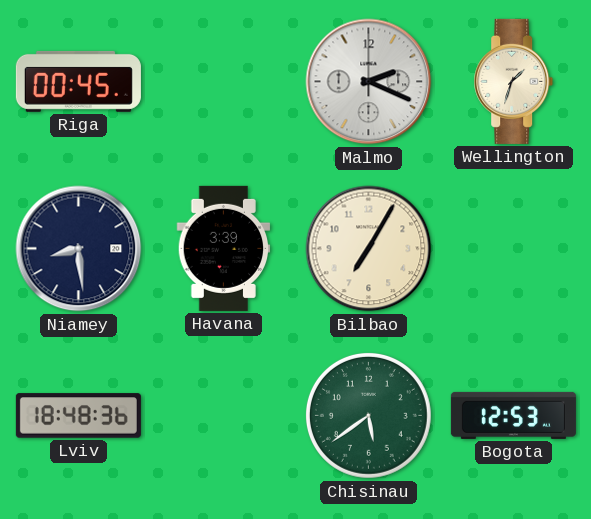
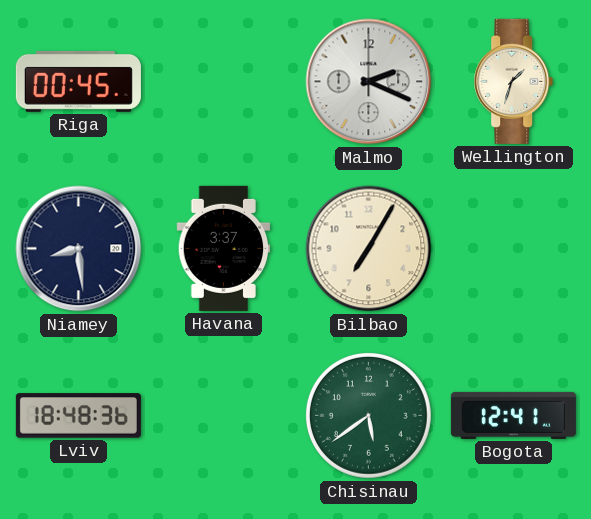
Havana: 3:39 -> 3:37
Bogota: 12:53 -> 12:41
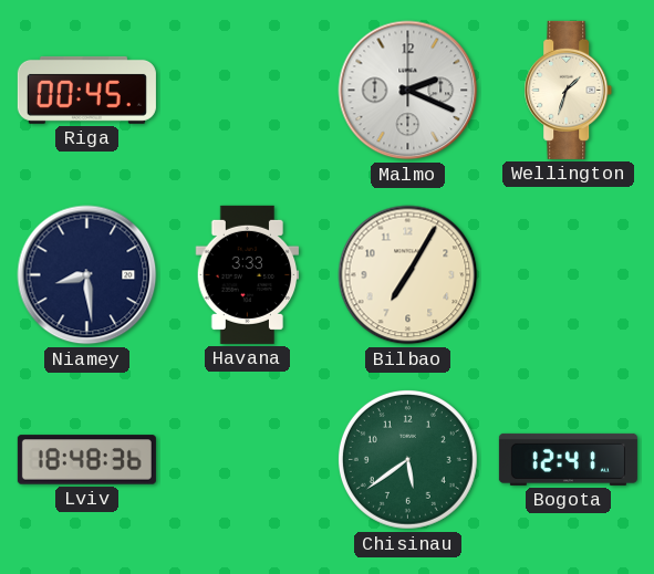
Havana: 3:37 -> 3:33
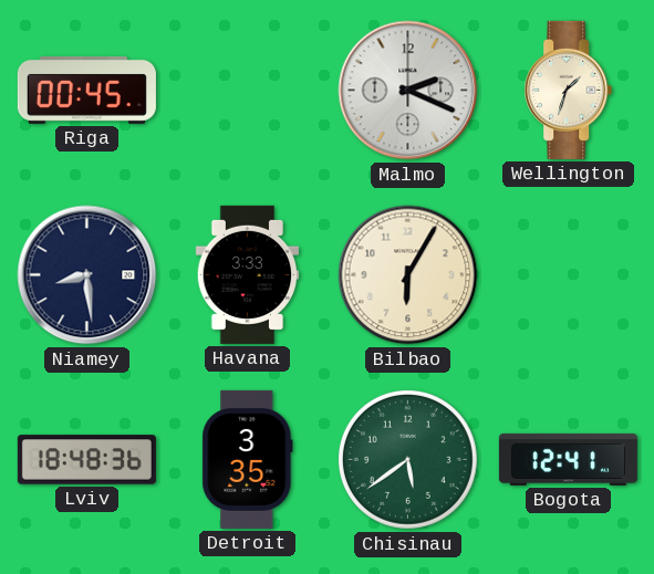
Bilbao: 7:05 -> 6:05
Detroit: none -> 3:35
